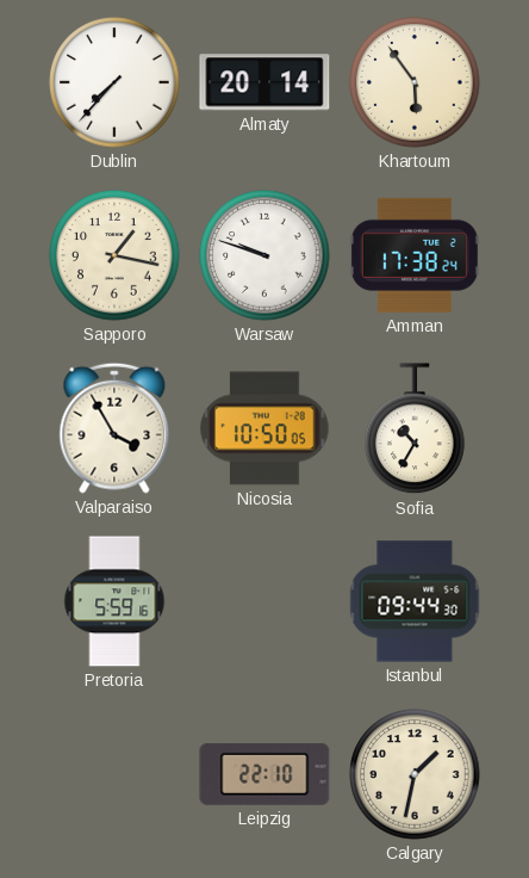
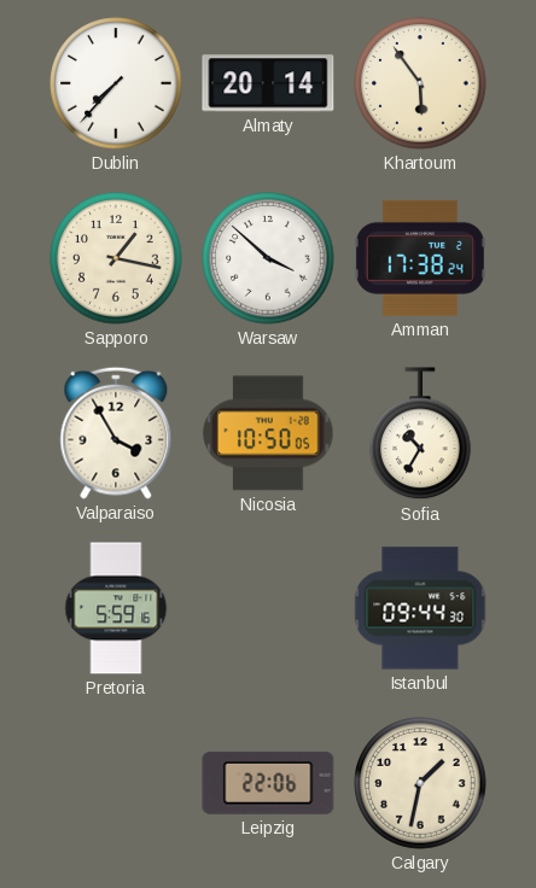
Warsaw: 9:48 -> 3:52
Leipzig: 22:10 -> 22:06
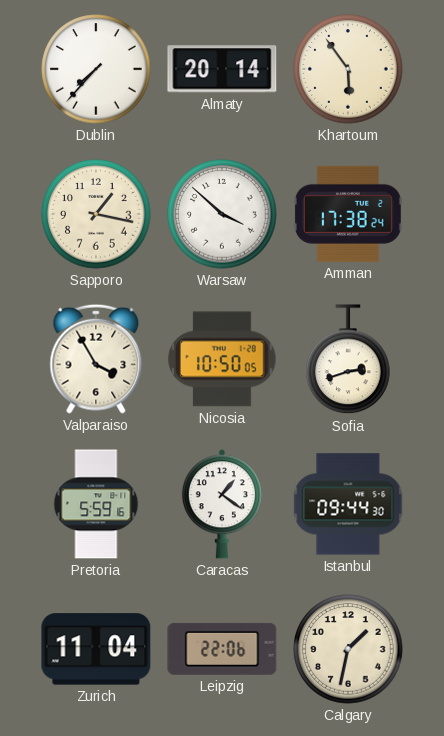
Sofia: 10:35 -> 2:42
Caracas: none -> 1:21
Zurich: none -> 11:04
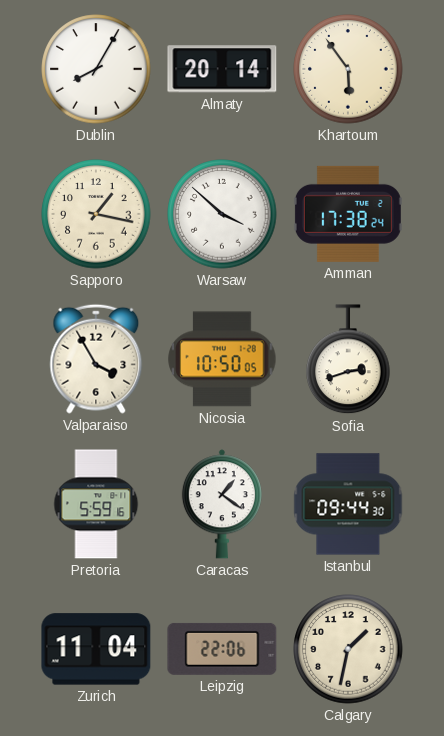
Dublin: 7:37 -> 8:05
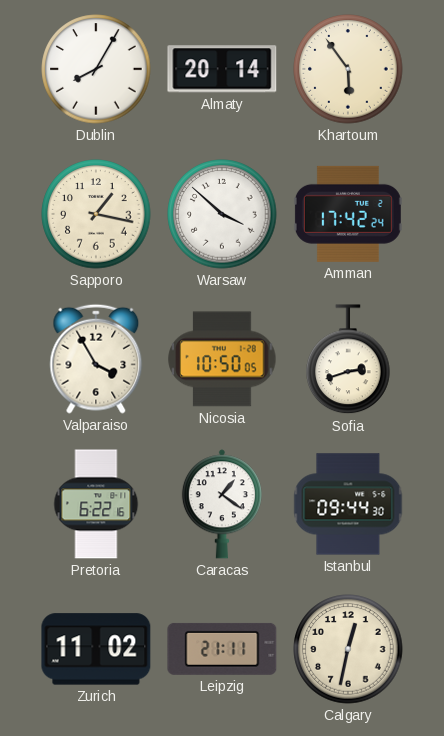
Amman: 17:38 -> 17:42
Pretoria: 5:59 -> 6:22
Zurich: 11:04 -> 11:02
Leipzig: 22:06 -> 21:11
Calgary: 1:32 -> 12:32
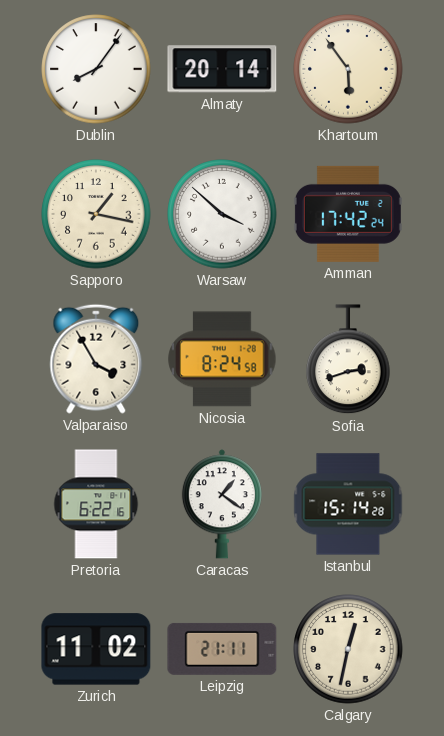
Dublin: 8:05 -> 8:06
Nicosia: 10:50 -> 8:24
Istanbul: 09:44 -> 15:14
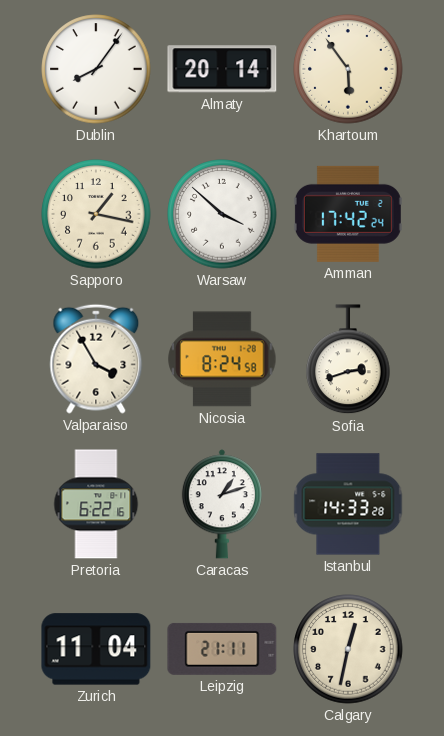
Caracas: 1:21 -> 1:12
Istanbul: 15:14 -> 14:33
Zurich: 11:02 -> 11:04
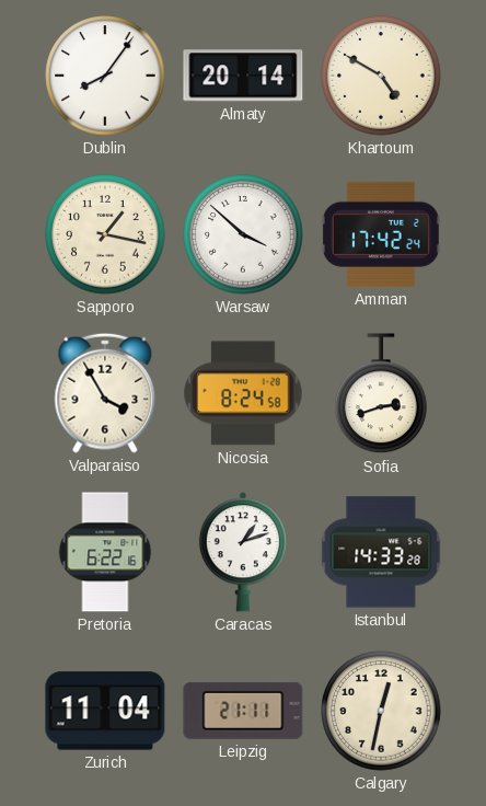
Khartoum: 5:54 -> 4:50
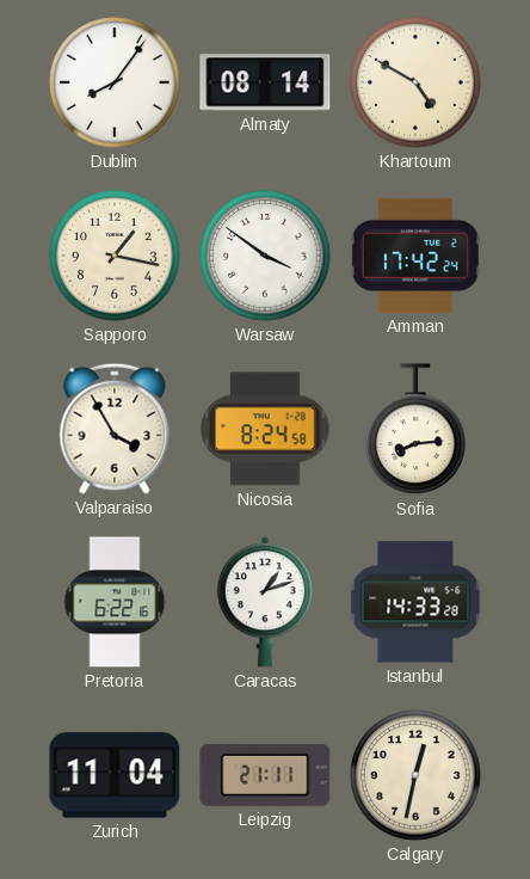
Almaty: 20:14 -> 08:14
Warsaw: 3:52 -> 3:51
Sofia: 2:42 -> 8:14
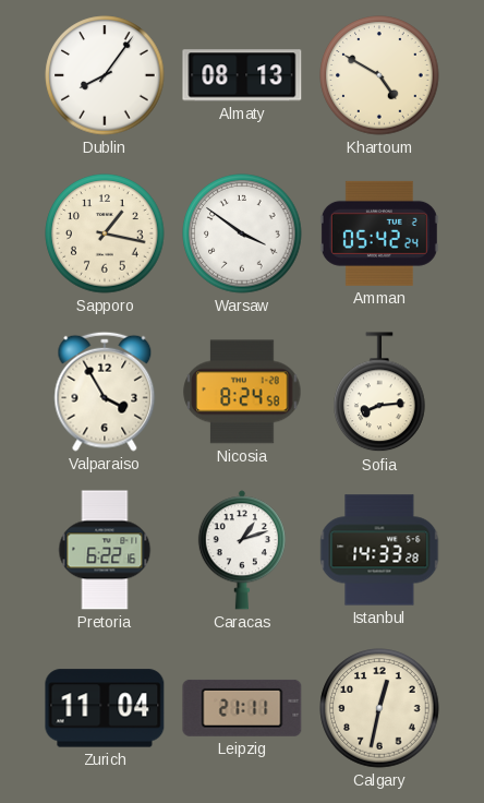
Almaty: 08:14 -> 08:13
Amman: 17:42 -> 05:42
